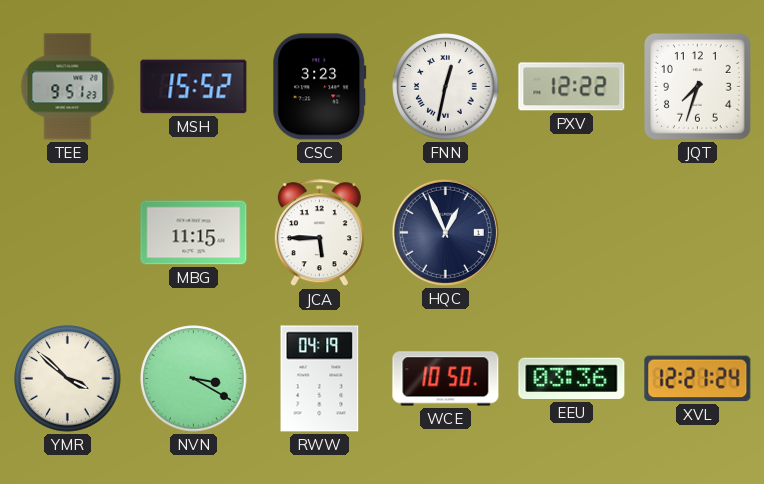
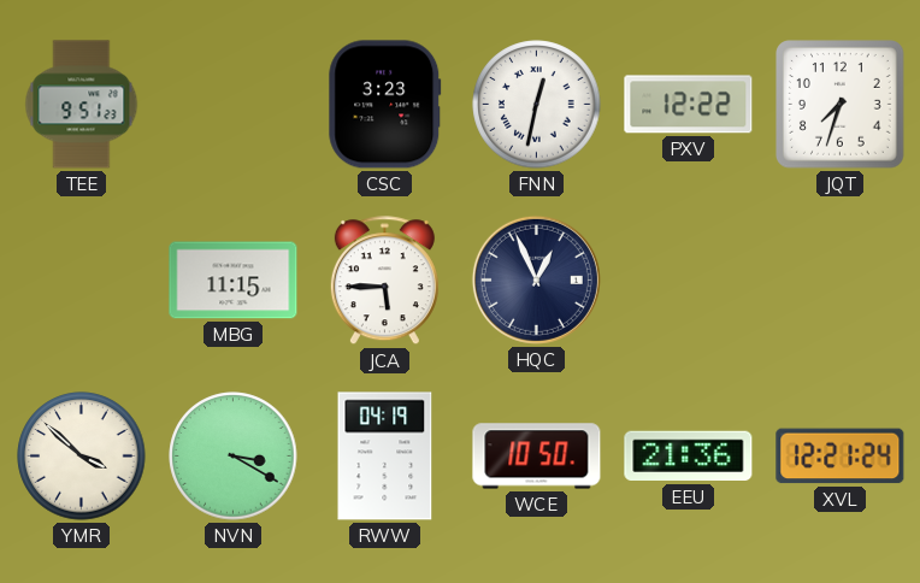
MSH: 15:52 -> none
EEU: 03:36 -> 21:36
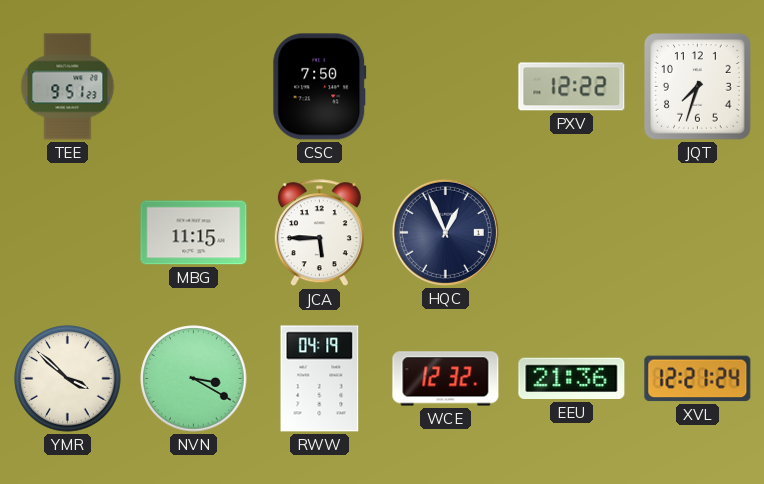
CSC: 3:23 -> 7:50
FNN: 12:32 -> none
WCE: 10:50 -> 12:32
